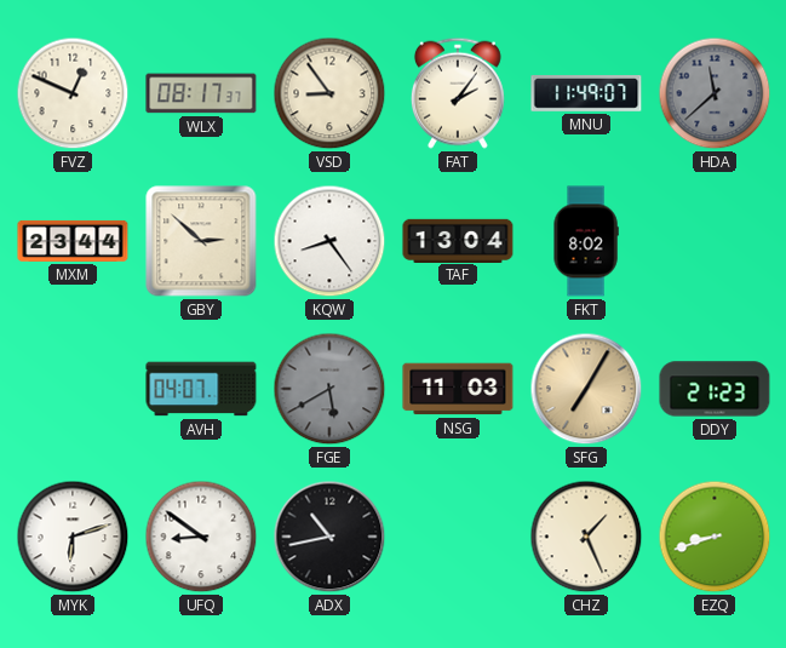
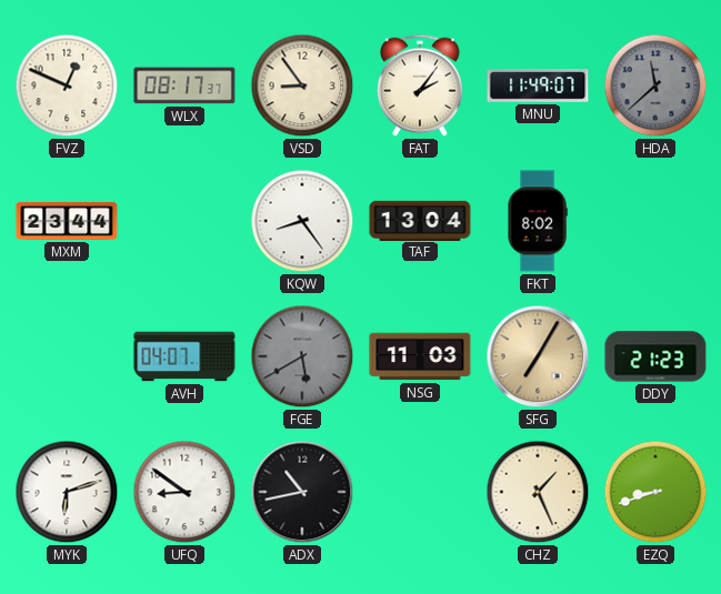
GBY: 2:52 -> none
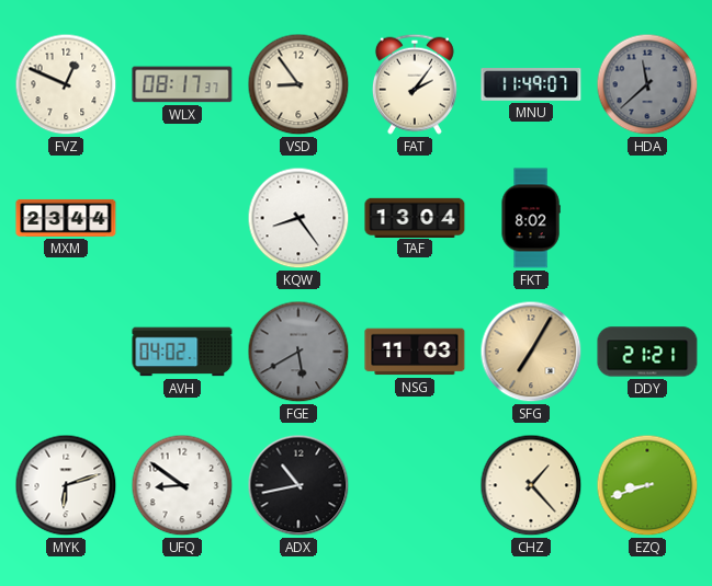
AVH: 04:07 -> 04:02
DDY: 21:23 -> 21:21
CHZ: 1:26 -> 1:23
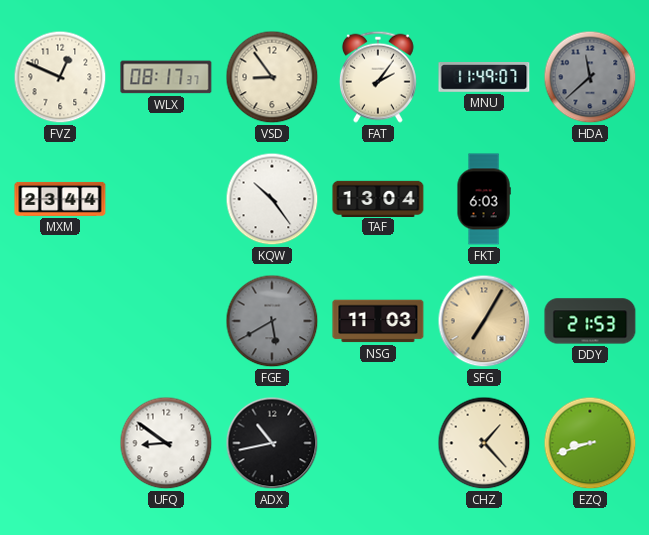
KQW: 8:24 -> 10:24
FKT: 8:02 -> 6:03
AVH: 04:02 -> none
DDY: 21:21 -> 21:53
MYK: 6:12 -> none
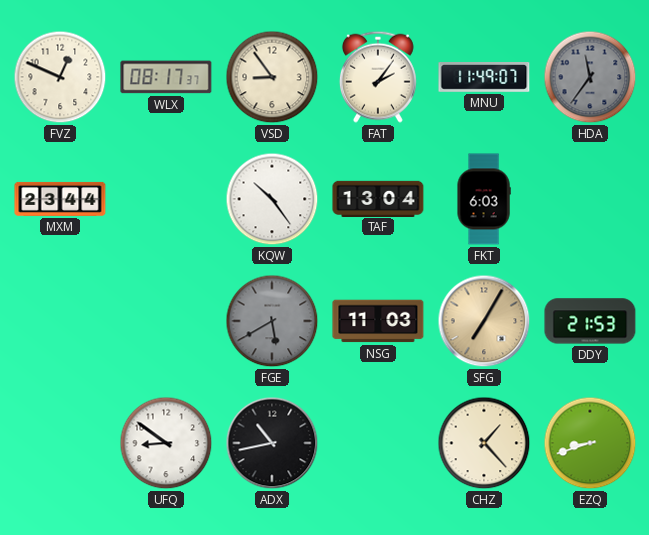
HDA: 11:38 -> 11:36
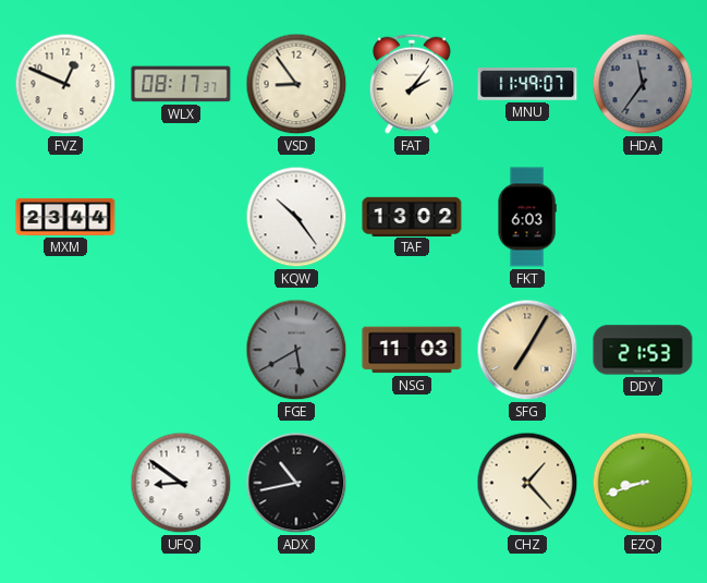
TAF: 13:04 -> 13:02
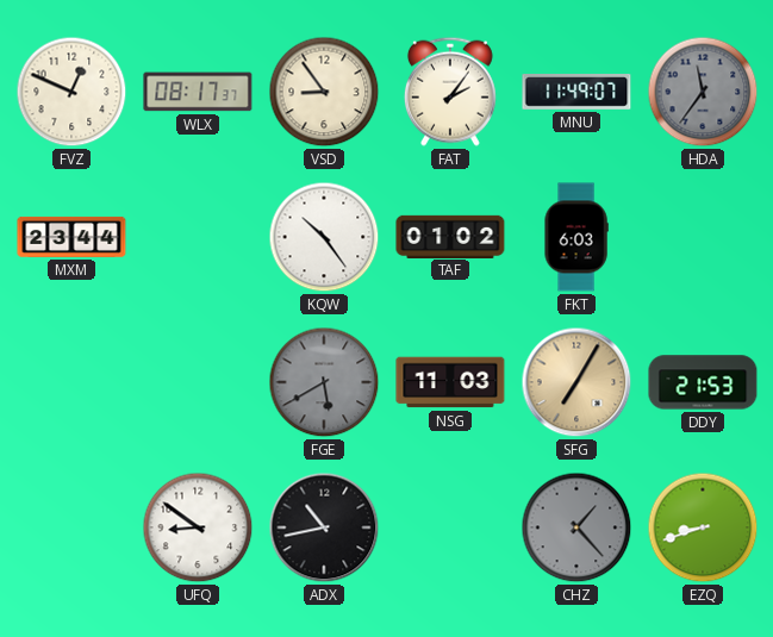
TAF: 13:02 -> 01:02
CHZ dial: cream -> grey
